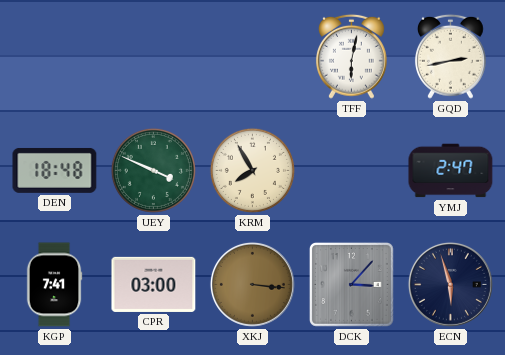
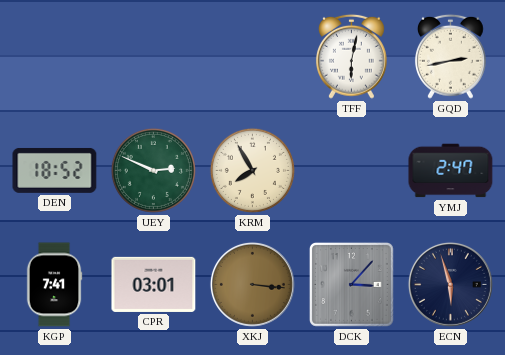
DEN: 18:48 -> 18:52
UEY: 3:49 -> 2:49
CPR: 03:00 -> 03:01
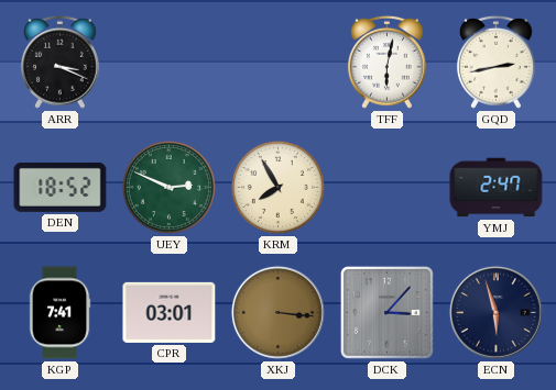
ARR: none -> 3:19
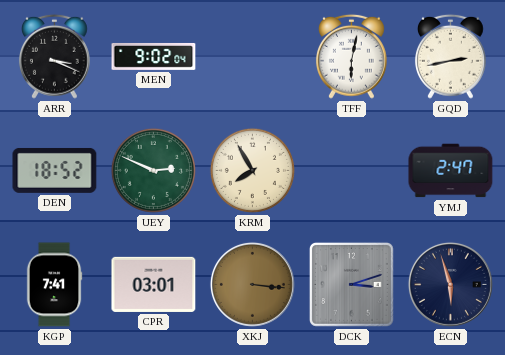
MEN: none -> 9:02
DCK: 3:07 -> 3:12
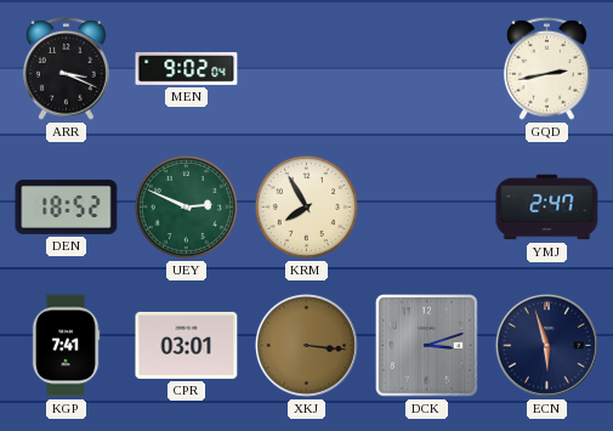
TFF: 6:02 -> none
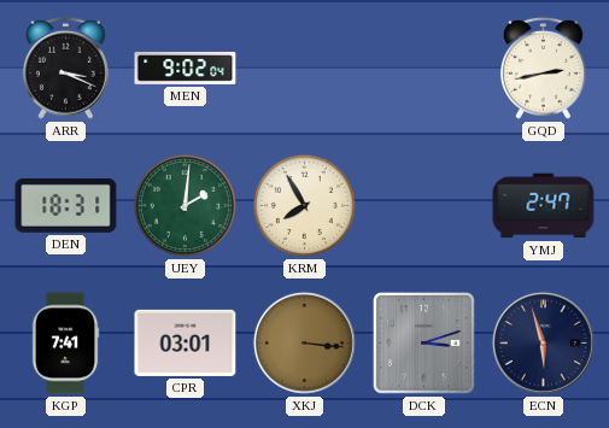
DEN: 18:52 -> 18:31
UEY: 2:49 -> 2:01
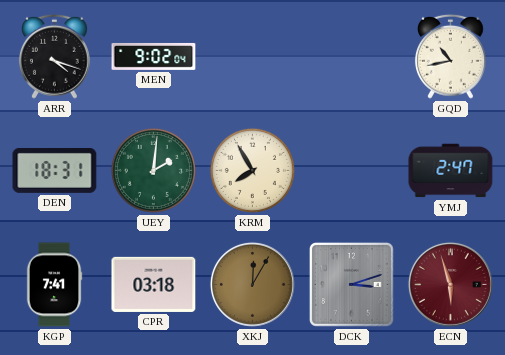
ARR: 3:19 -> 4:18
GQD: 2:43 -> 10:43
CPR: 03:01 -> 03:18
XKJ: 3:16 -> 12:05
ECN dial: navy -> burgundy
